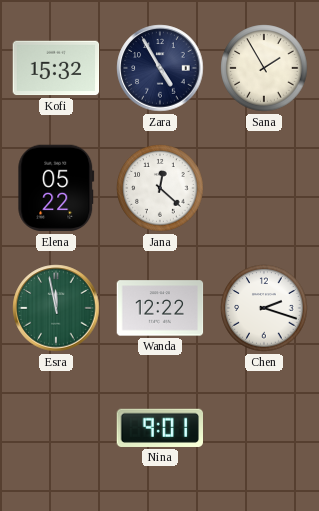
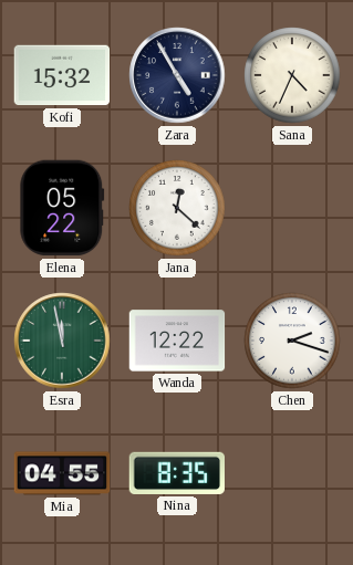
Sana: 1:55 -> 4:34
Mia: none -> 04:55
Nina: 9:01 -> 8:35
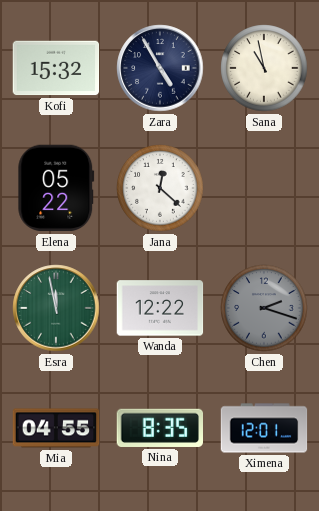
Sana: 4:34 -> 10:58
Chen dial: white -> grey
Ximena: none -> 12:01
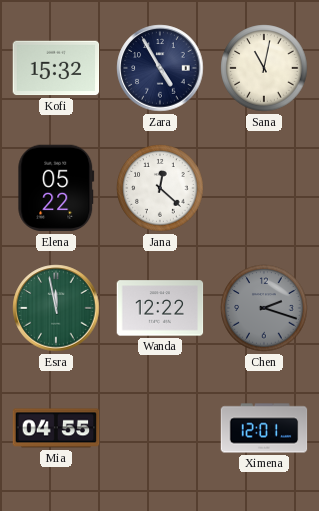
Sana: 10:58 -> 11:02
Nina: 8:35 -> none
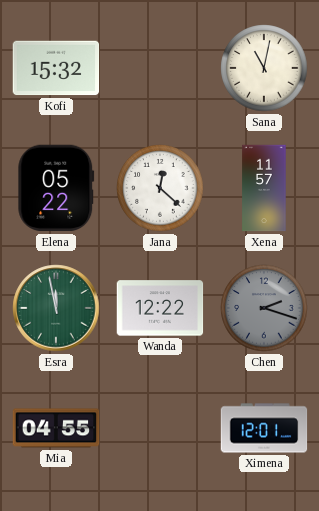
Zara: 4:55 -> none
Xena: none -> 11:57
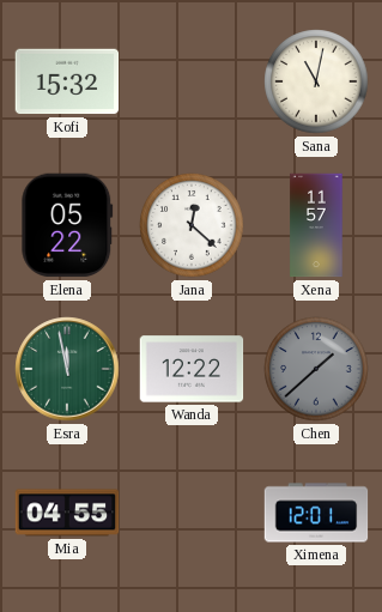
Chen: 2:18 -> 1:38
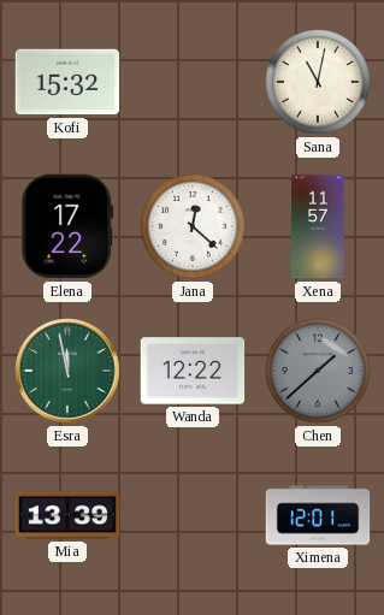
Elena: 05:22 -> 17:22
Mia: 04:55 -> 13:39
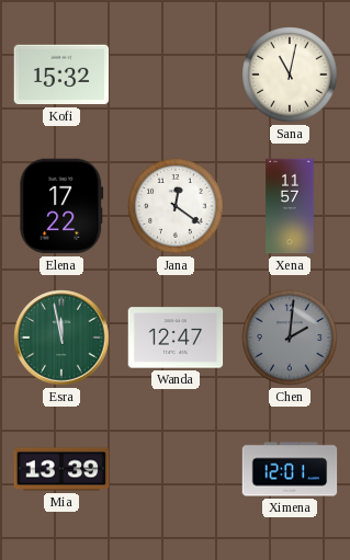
Jana: 12:22 -> 12:21
Wanda: 12:22 -> 12:47
Chen: 1:38 -> 2:01
